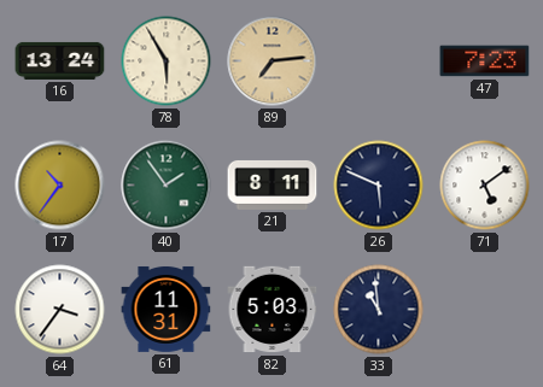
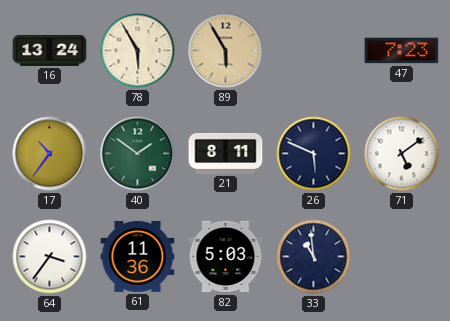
89: 7:14 -> 5:55
40: 1:54 -> 1:51
61: 11:31 -> 11:36
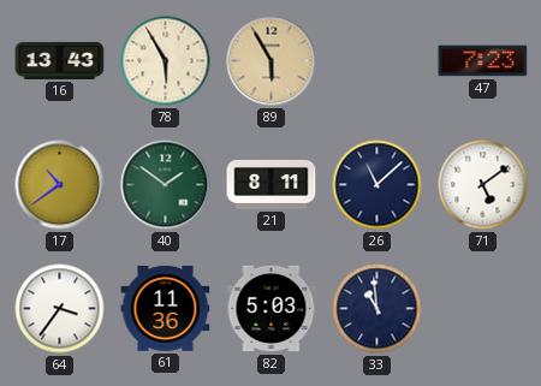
16: 13:24 -> 13:43
17: 10:36 -> 10:39
26: 5:49 -> 11:08
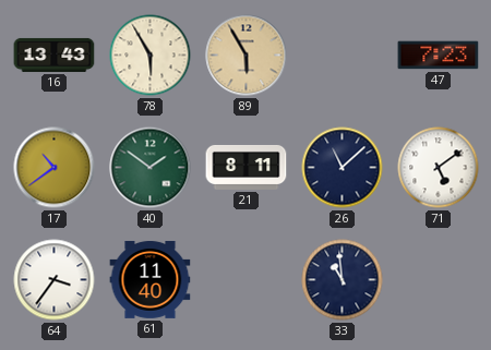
61: 11:36 -> 11:40
82: 5:03 -> none
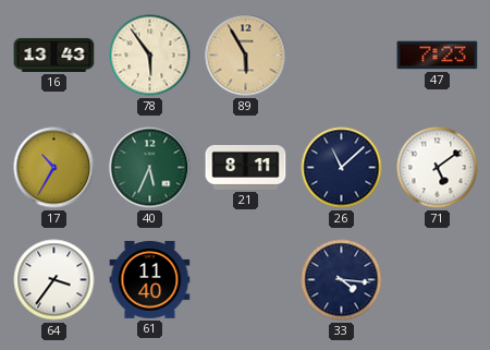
78: 5:55 -> 5:54
17: 10:39 -> 10:35
40: 1:51 -> 5:34
33: 10:59 -> 4:16
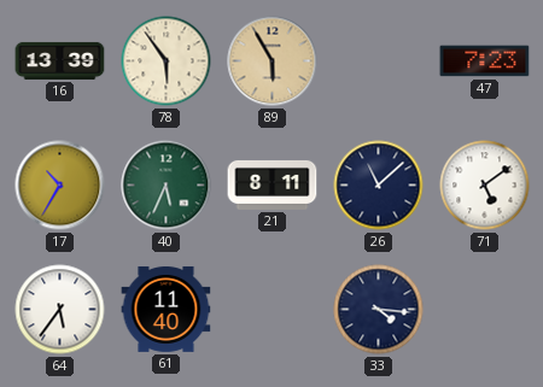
16: 13:43 -> 13:39
64: 3:36 -> 5:36
